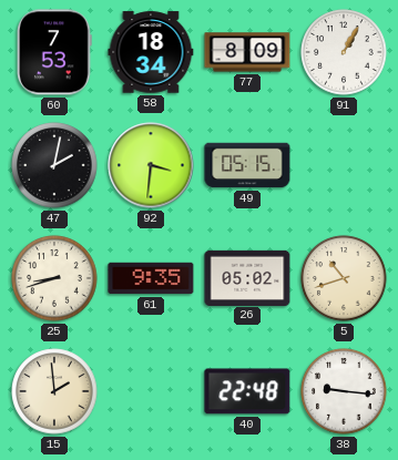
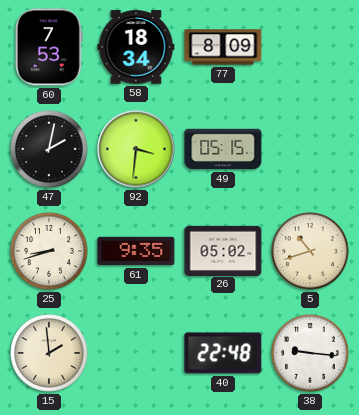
91: 1:05 -> none
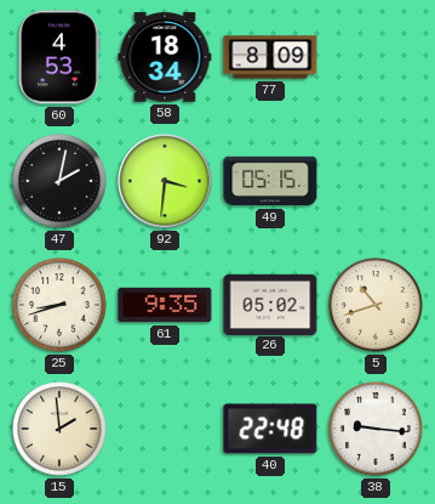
60: 7:53 -> 4:53
